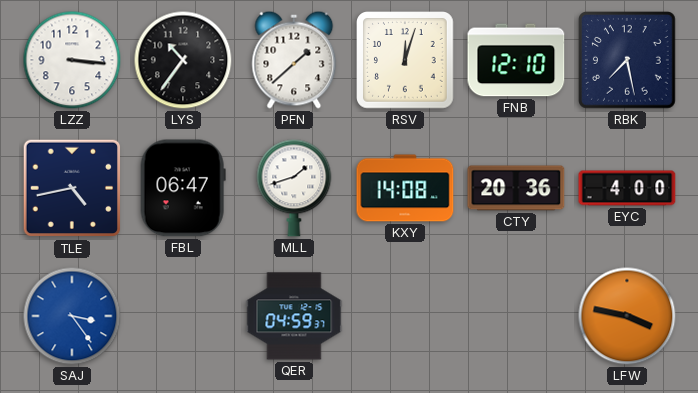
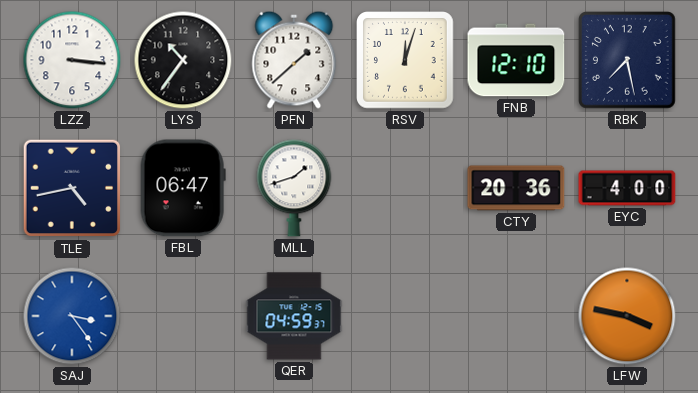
KXY: 14:08 -> none
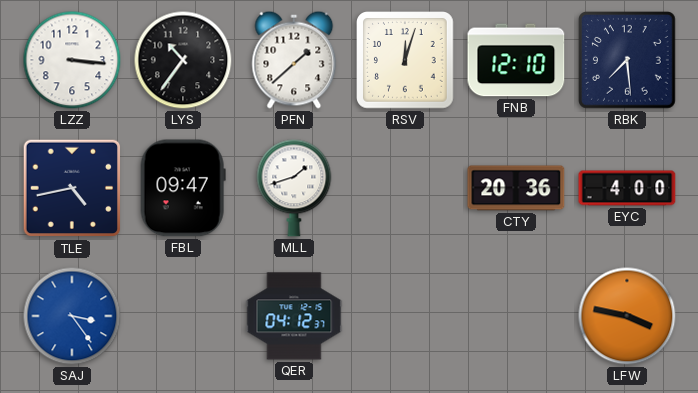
RBK: 7:28 -> 7:29
FBL: 06:47 -> 09:47
QER: 04:59 -> 04:12
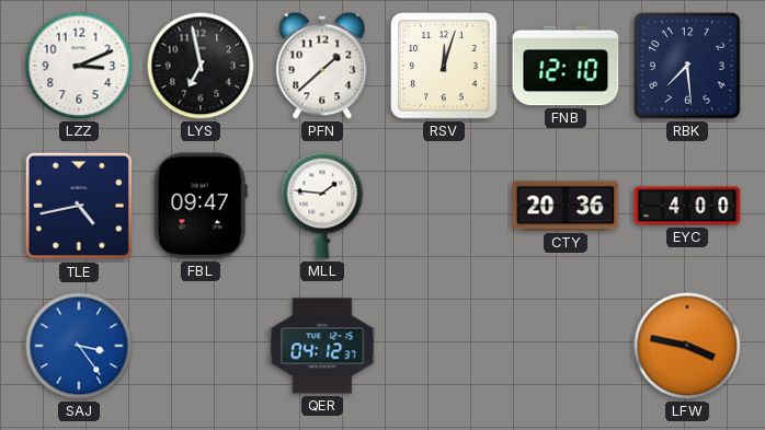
LZZ: 3:16 -> 3:11
LYS: 10:36 -> 6:58
MLL: 1:42 -> 1:46
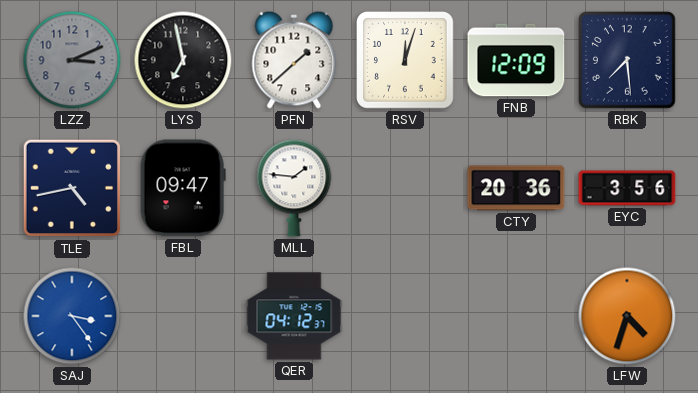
LZZ dial: white -> grey
FNB: 12:10 -> 12:09
EYC: 4:00 -> 3:56
LFW: 3:47 -> 4:33
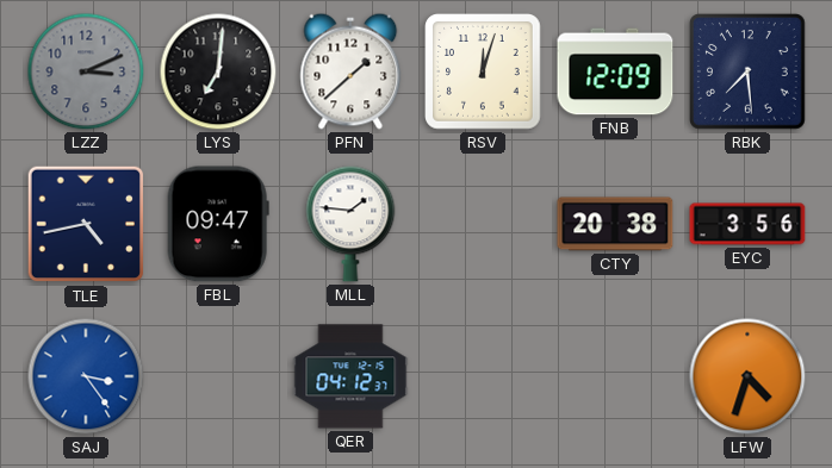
LYS: 6:58 -> 7:01
CTY: 20:36 -> 20:38
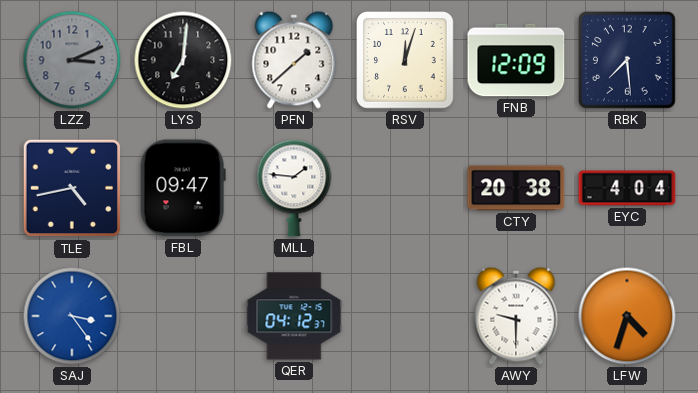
EYC: 3:56 -> 4:04
AWY: none -> 9:30
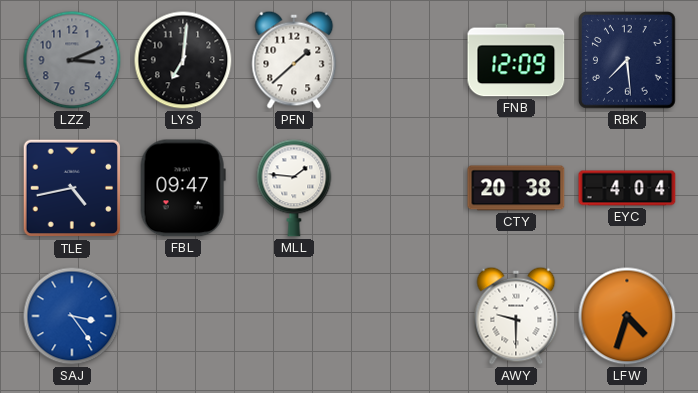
RSV: 12:03 -> none
QER: 04:12 -> none
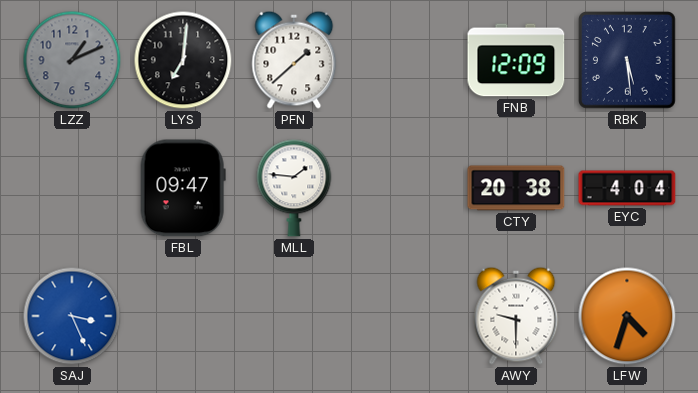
LZZ: 3:11 -> 1:11
RBK: 7:29 -> 5:29
TLE: 4:43 -> none
SAJ: 3:24 -> 3:26
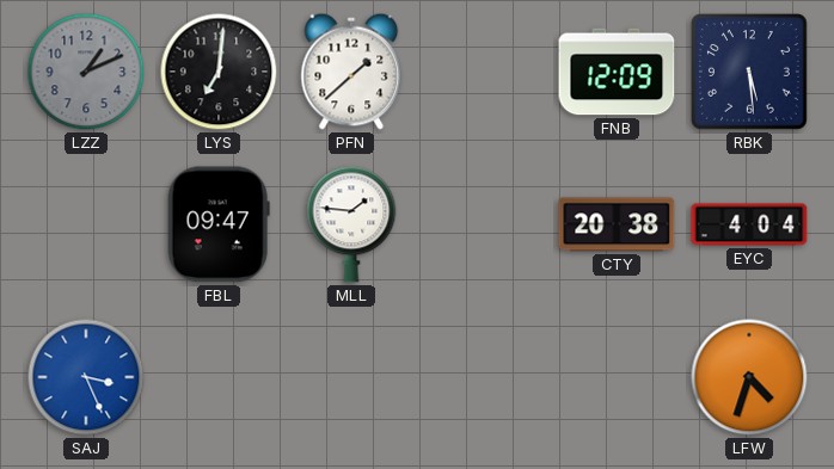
AWY: 9:30 -> none
